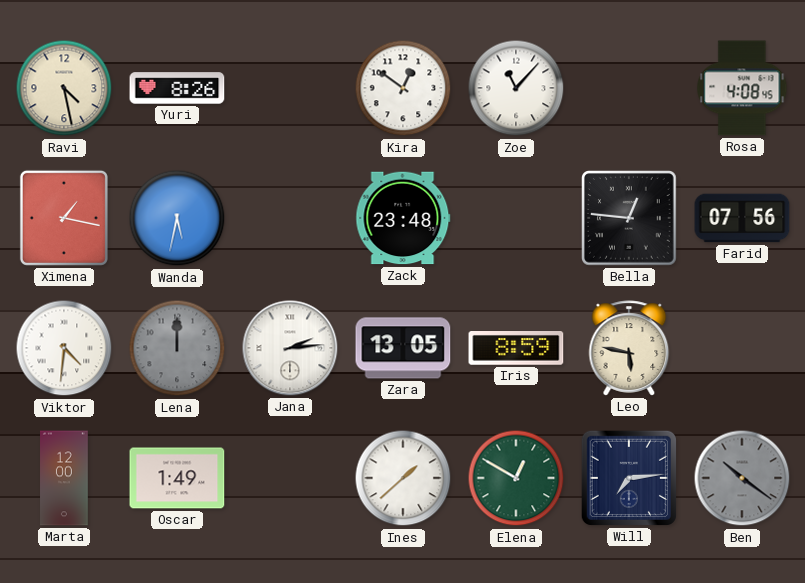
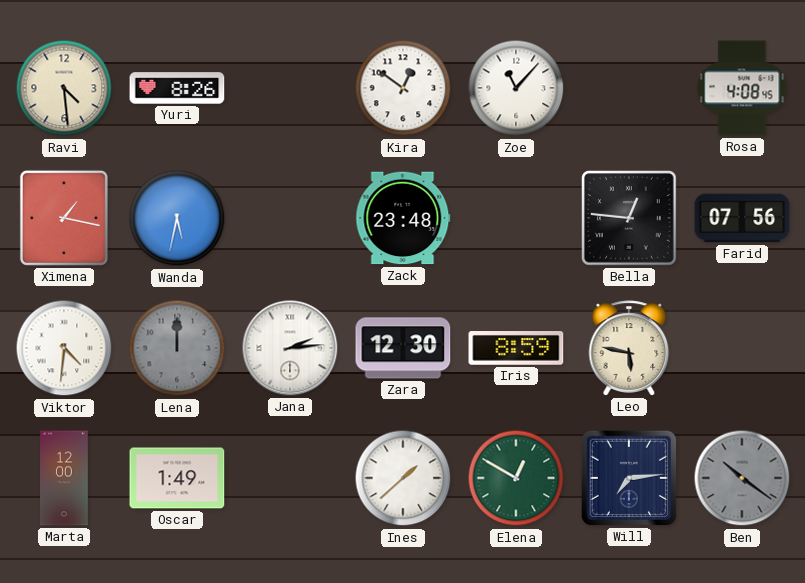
Ravi: 4:28 -> 4:29
Zara: 13:05 -> 12:30
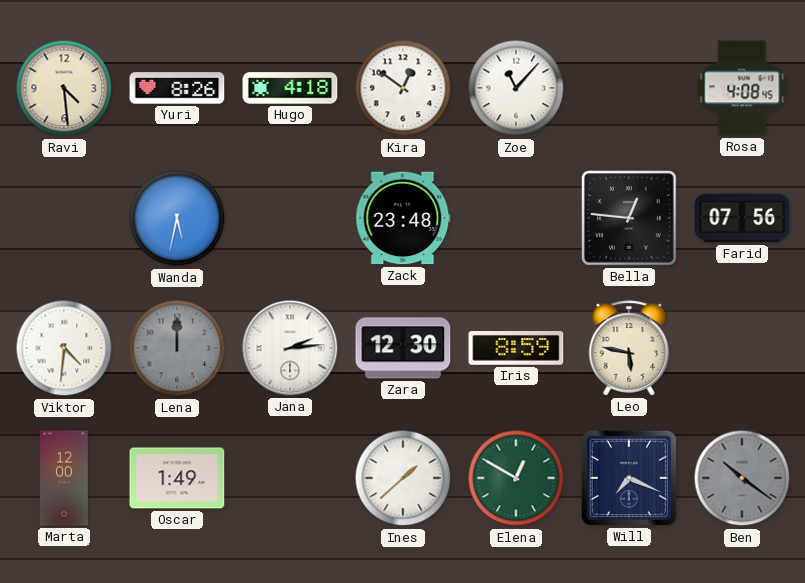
Hugo: none -> 4:18
Ximena: 1:17 -> none
Will: 7:14 -> 7:19
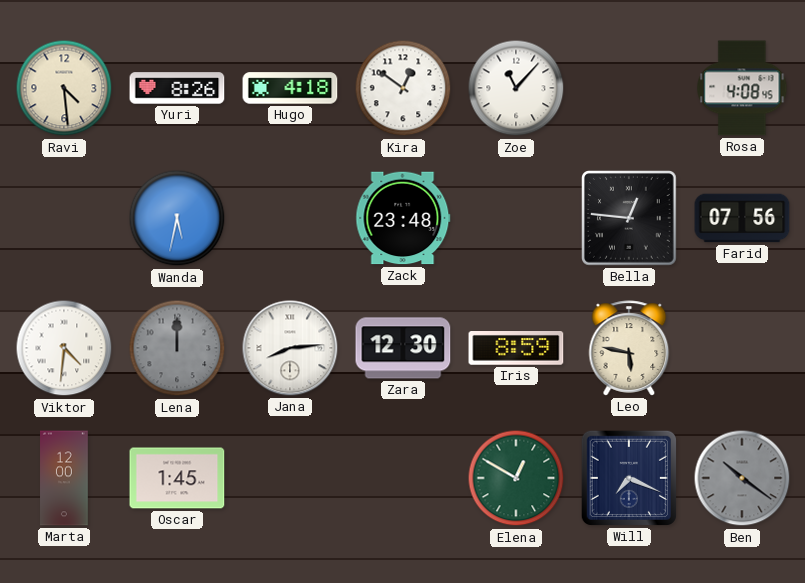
Jana: 2:14 -> 8:14
Oscar: 1:49 -> 1:45
Ines: 1:38 -> none
